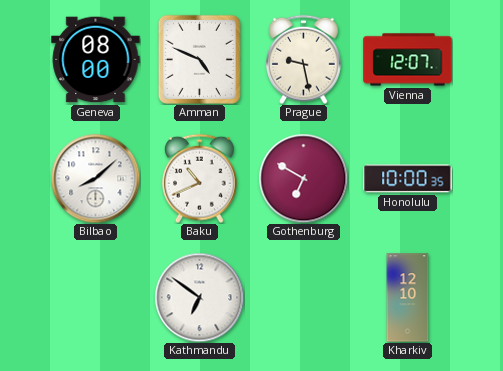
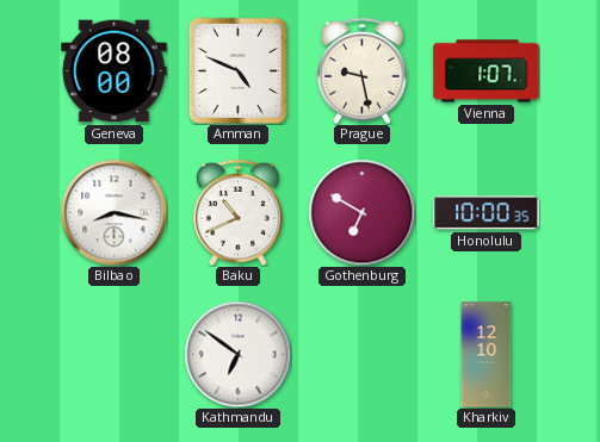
Vienna: 12:07 -> 1:07
Bilbao: 8:08 -> 8:17
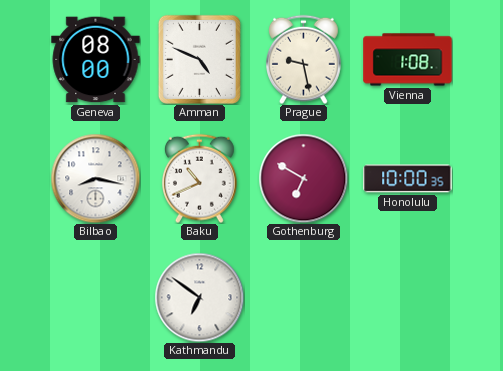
Vienna: 1:07 -> 1:08
Kharkiv: 12:10 -> none
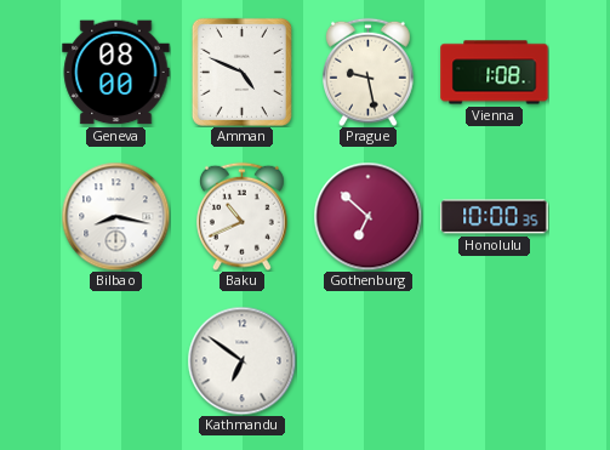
Gothenburg: 6:50 -> 6:52
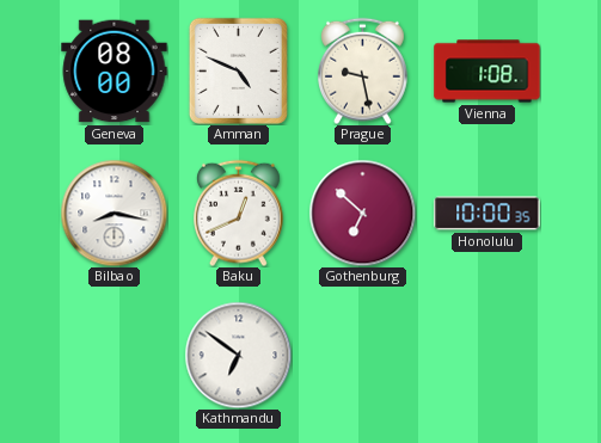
Baku: 10:41 -> 12:41
